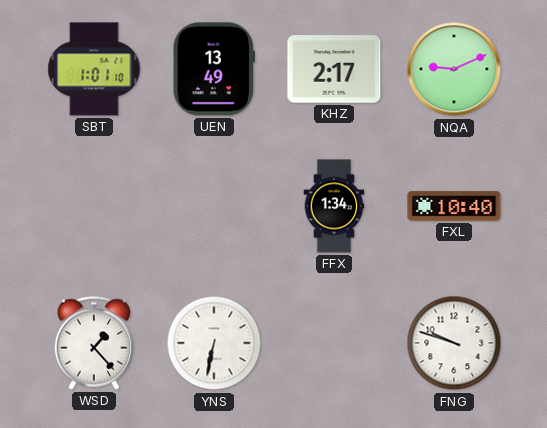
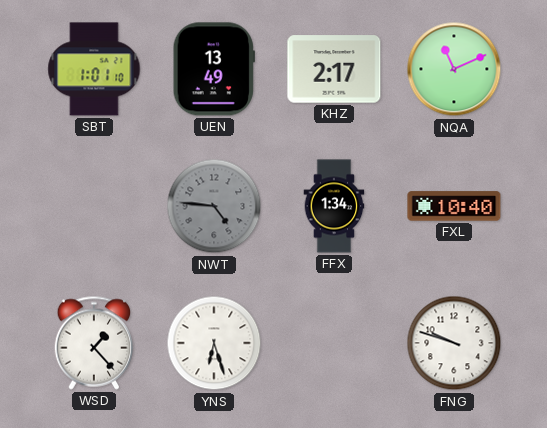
NQA: 9:11 -> 11:11
NWT: none -> 4:46
YNS: 6:32 -> 6:27
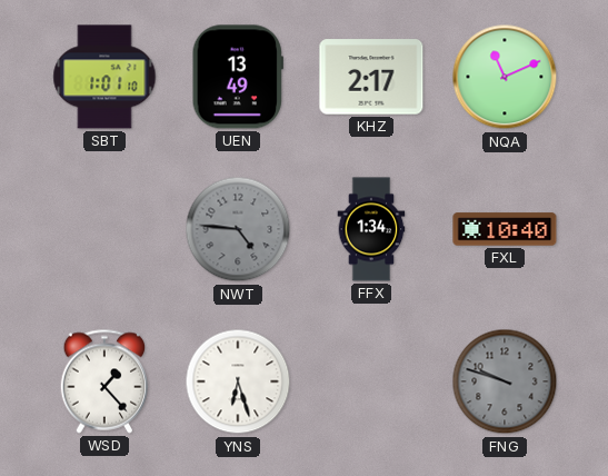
FNG dial: white -> grey
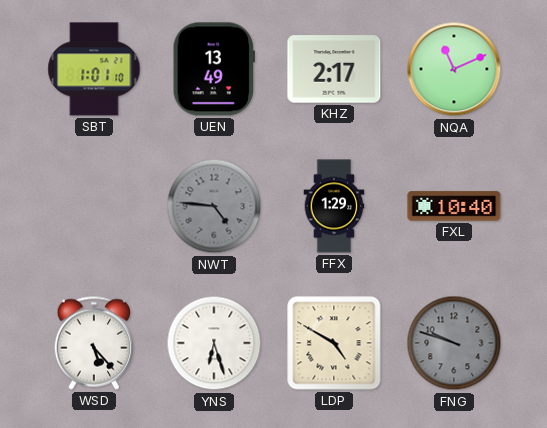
FFX: 1:34 -> 1:29
WSD: 1:23 -> 5:23
LDP: none -> 4:50
